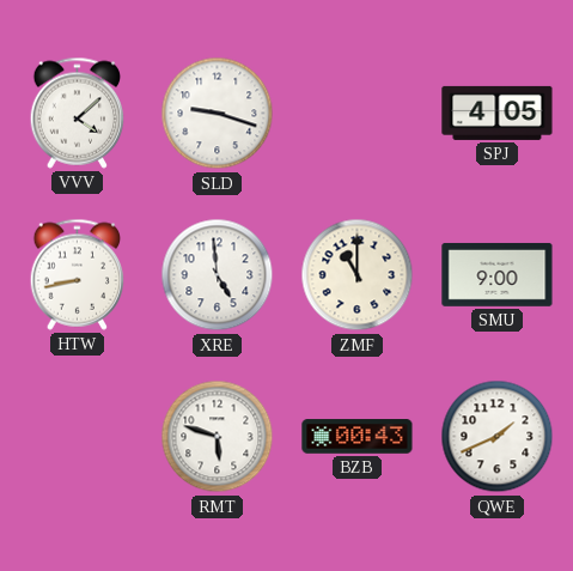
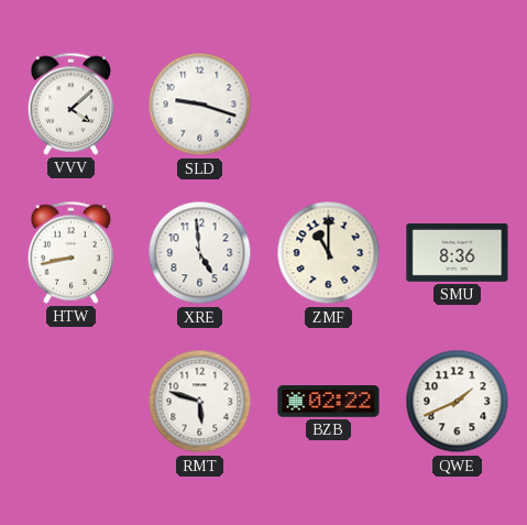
SPJ: 4:05 -> none
SMU: 9:00 -> 8:36
BZB: 00:43 -> 02:22
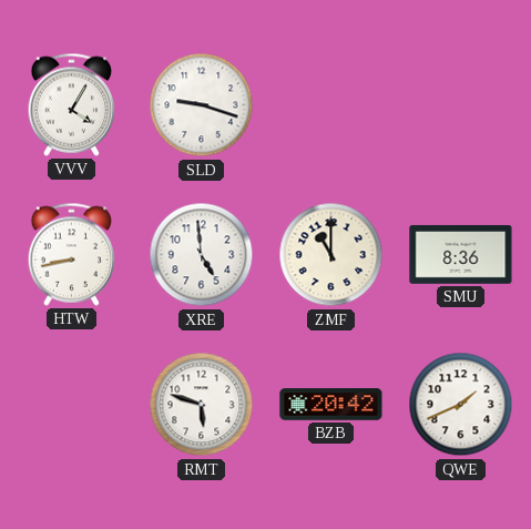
VVV: 4:08 -> 4:05
BZB: 02:22 -> 20:42
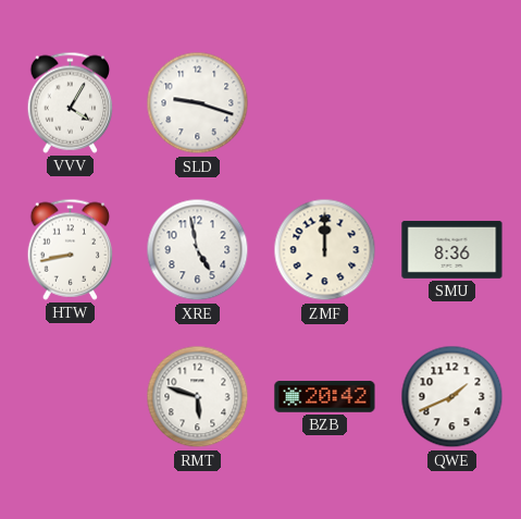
XRE: 4:59 -> 4:58
ZMF: 11:00 -> 12:00
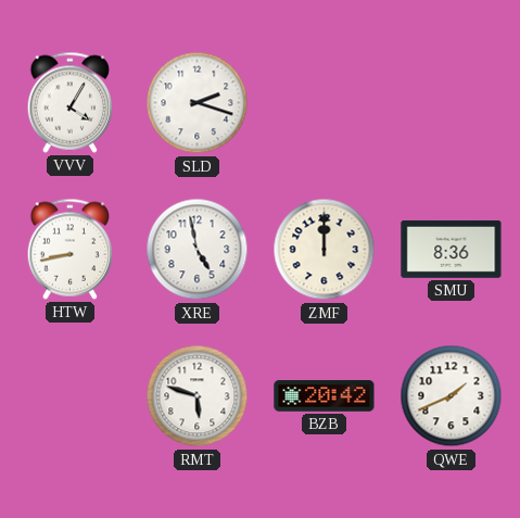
SLD: 9:18 -> 2:18
